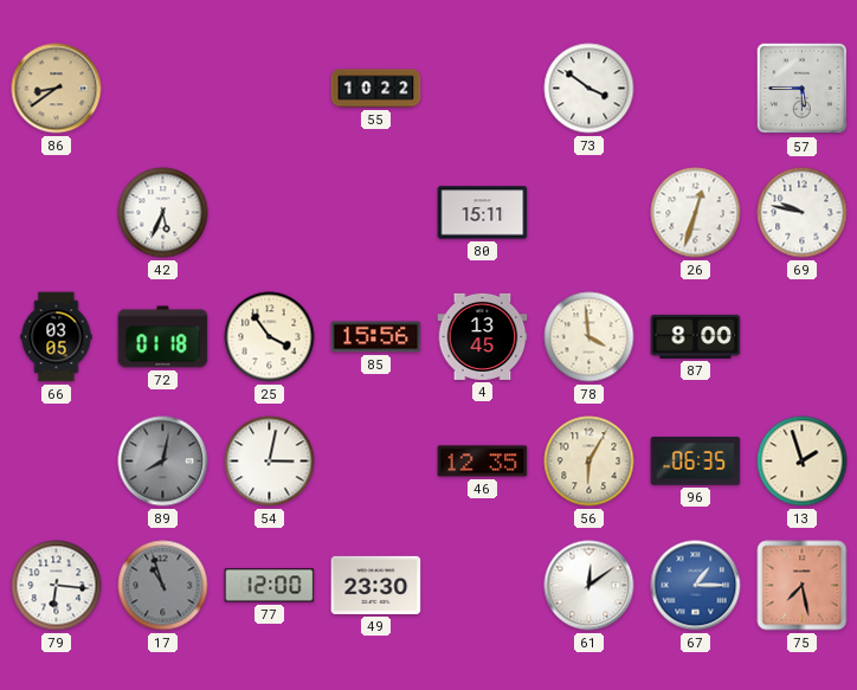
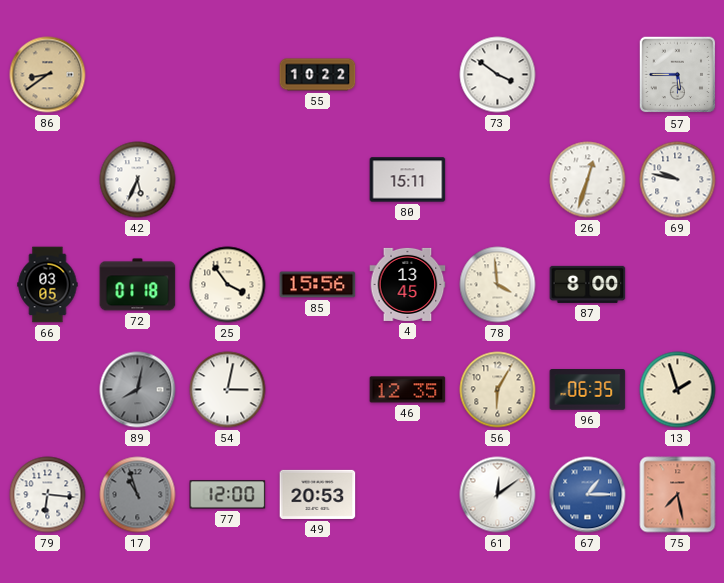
49: 23:30 -> 20:53
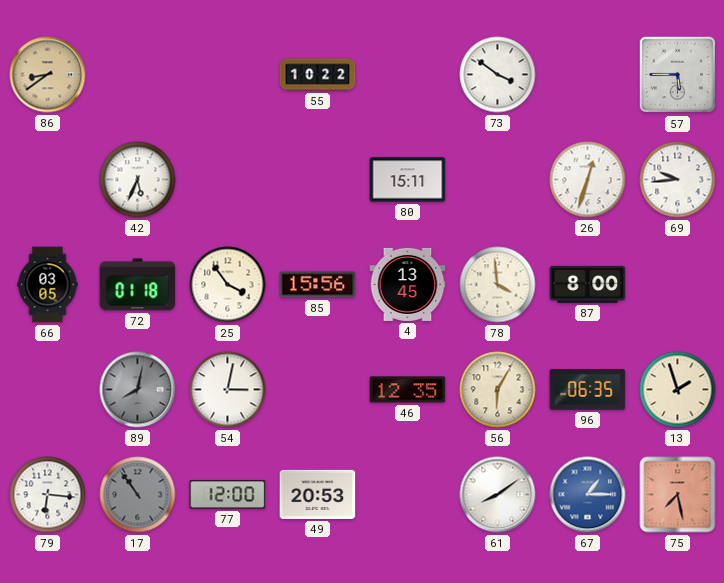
69: 9:47 -> 9:44
17: 10:57 -> 10:54
61: 12:09 -> 8:09
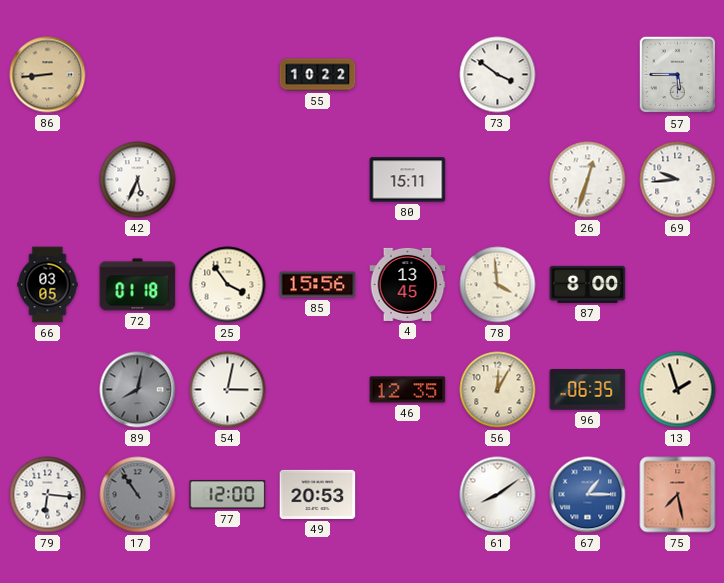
86: 8:39 -> 8:44
56: 6:05 -> 12:05
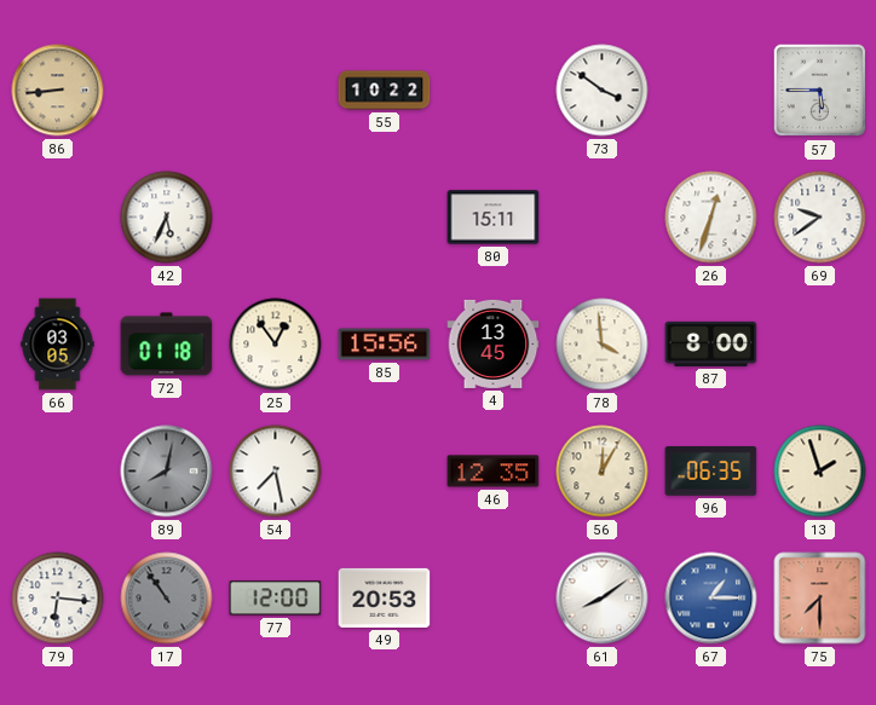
69: 9:44 -> 9:39
25: 3:54 -> 12:54
54: 3:02 -> 7:28
75: 7:28 -> 7:30
